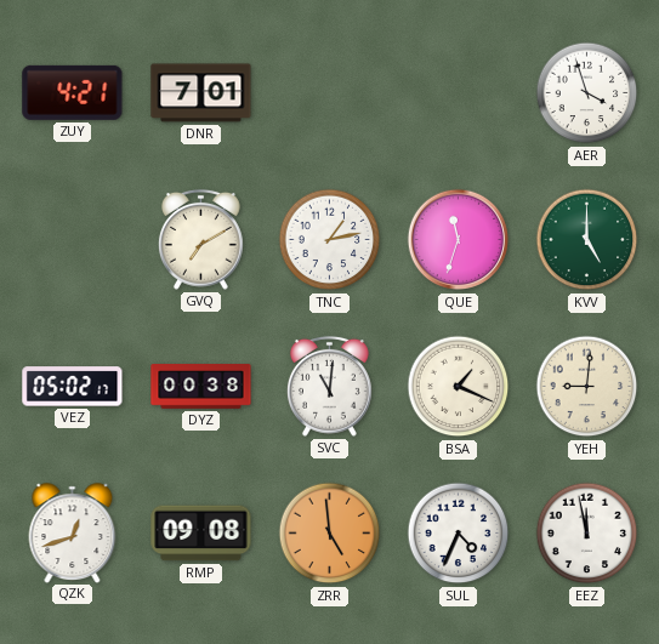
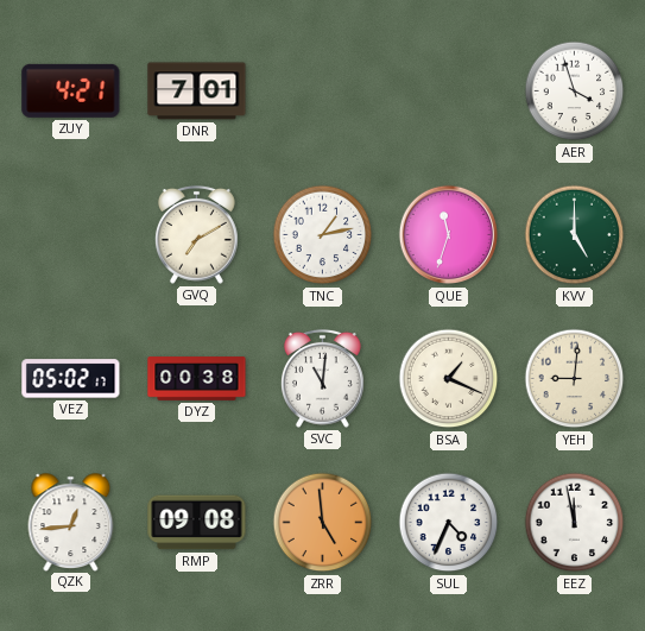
QZK: 12:42 -> 12:44
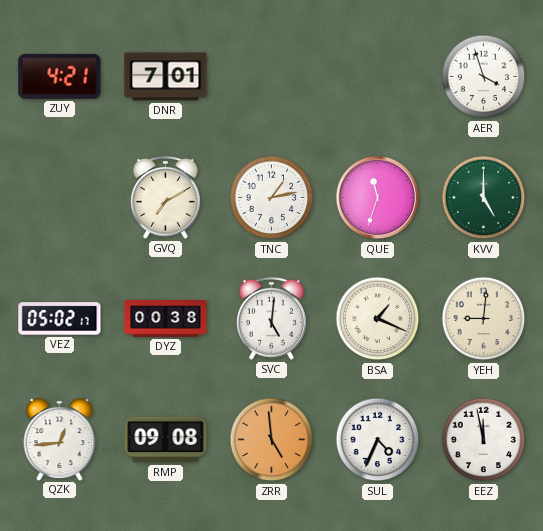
SVC: 11:01 -> 5:01
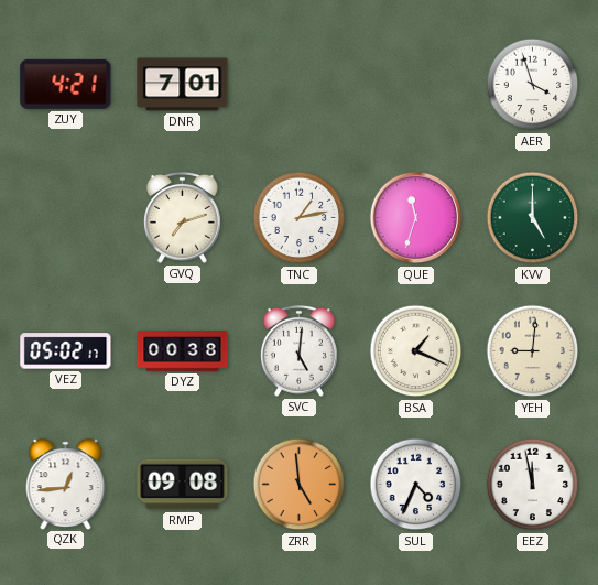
GVQ: 7:10 -> 7:12
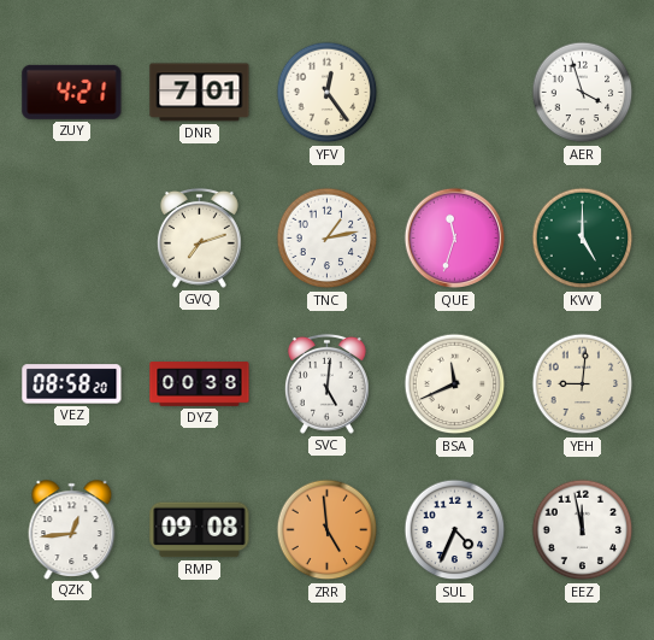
YFV: none -> 12:24
VEZ: 05:02 -> 08:58
BSA: 1:19 -> 11:41
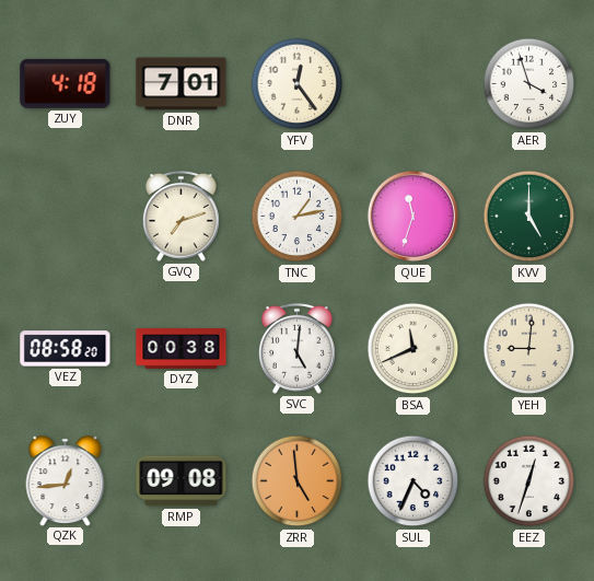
ZUY: 4:21 -> 4:18
EEZ: 11:58 -> 12:33
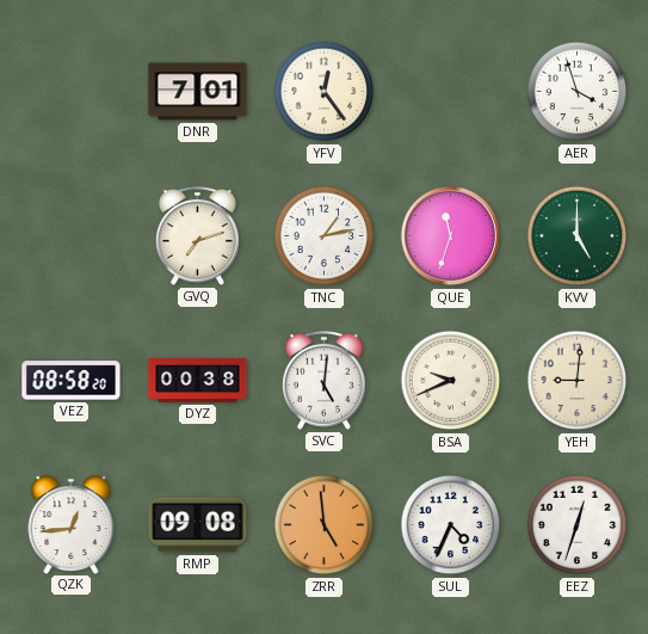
ZUY: 4:18 -> none
BSA: 11:41 -> 9:41
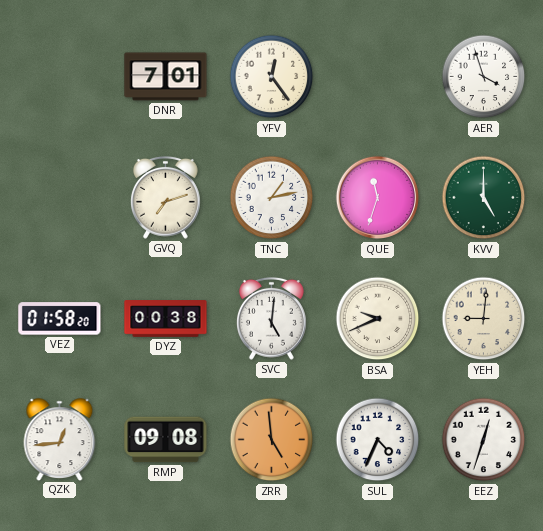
VEZ: 08:58 -> 01:58
